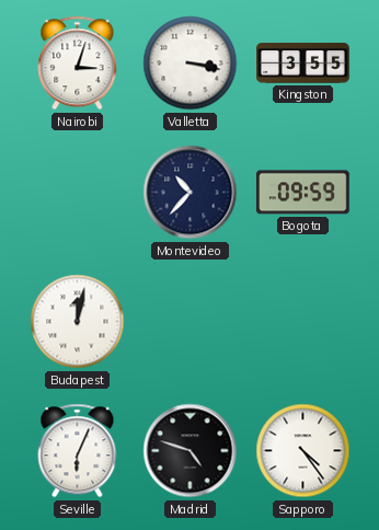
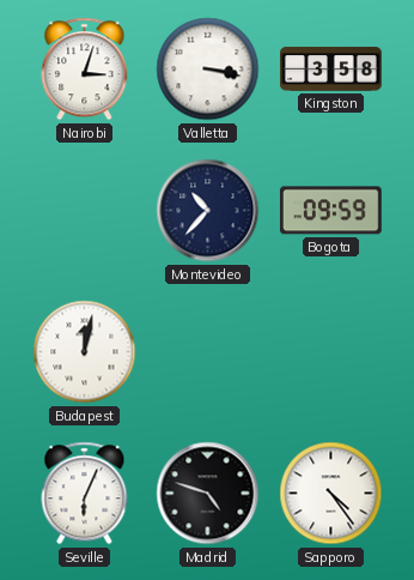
Kingston: 3:55 -> 3:58
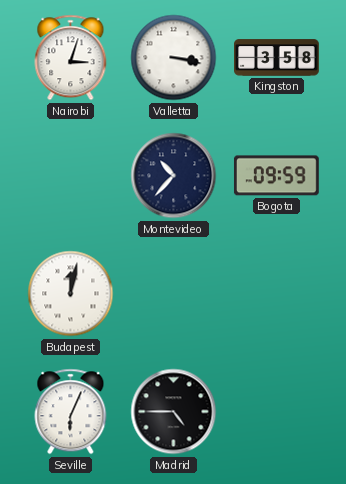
Madrid: 4:48 -> 4:45
Sapporo: 4:24 -> none
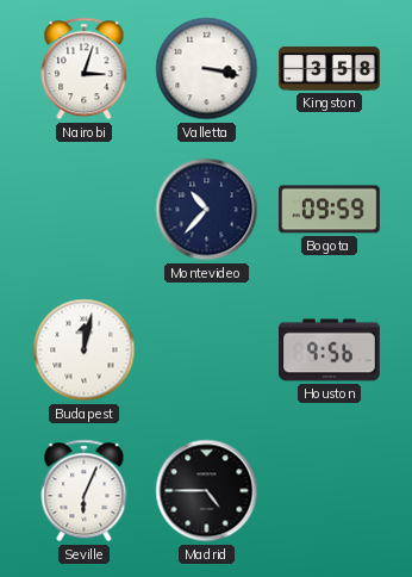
Houston: none -> 9:56
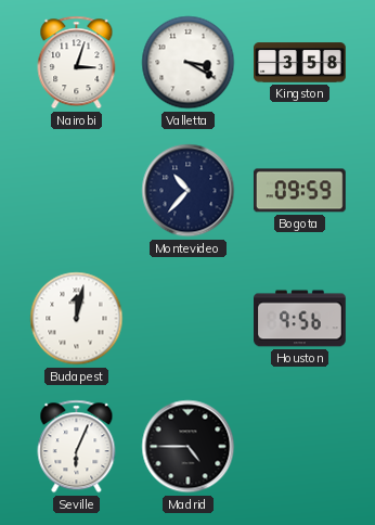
Valletta: 3:17 -> 3:20
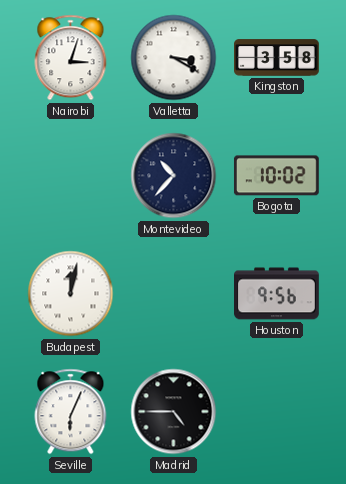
Bogota: 09:59 -> 10:02
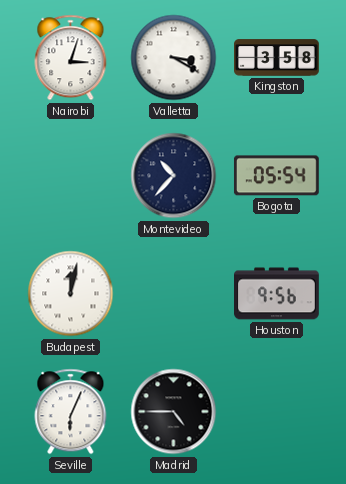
Bogota: 10:02 -> 05:54
